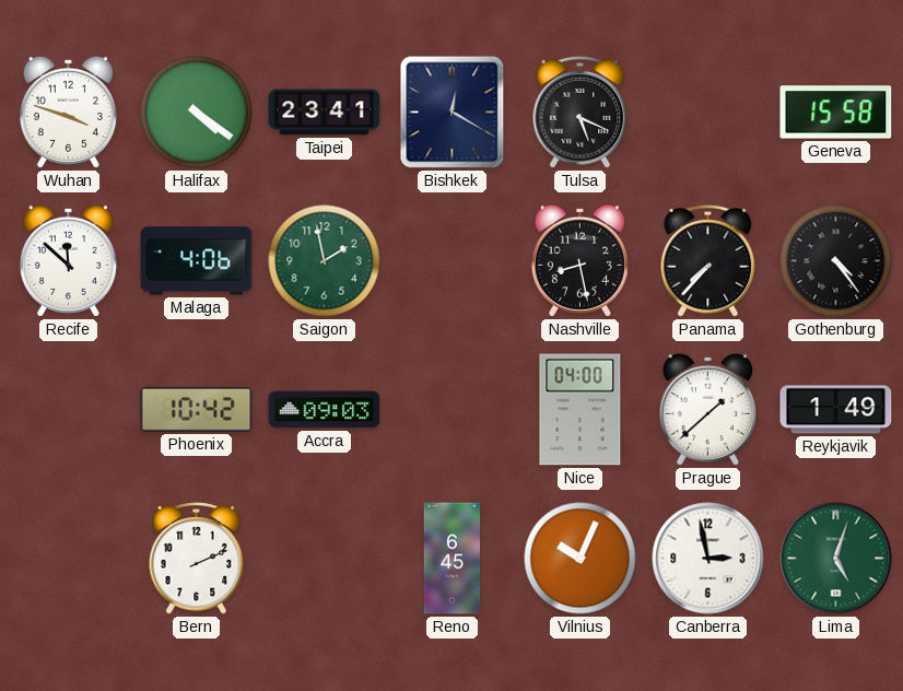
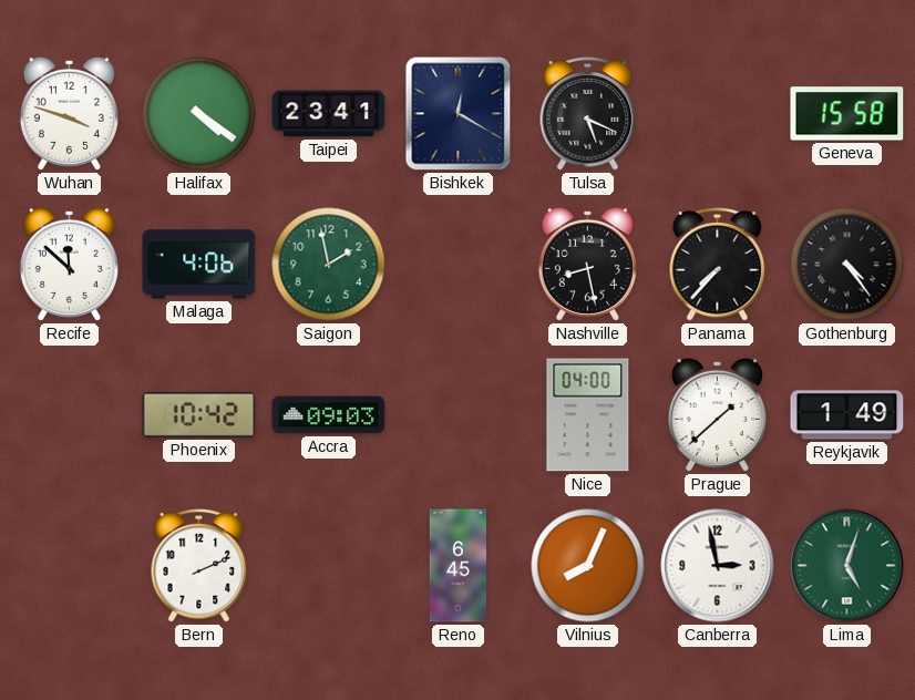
Vilnius: 10:04 -> 8:04
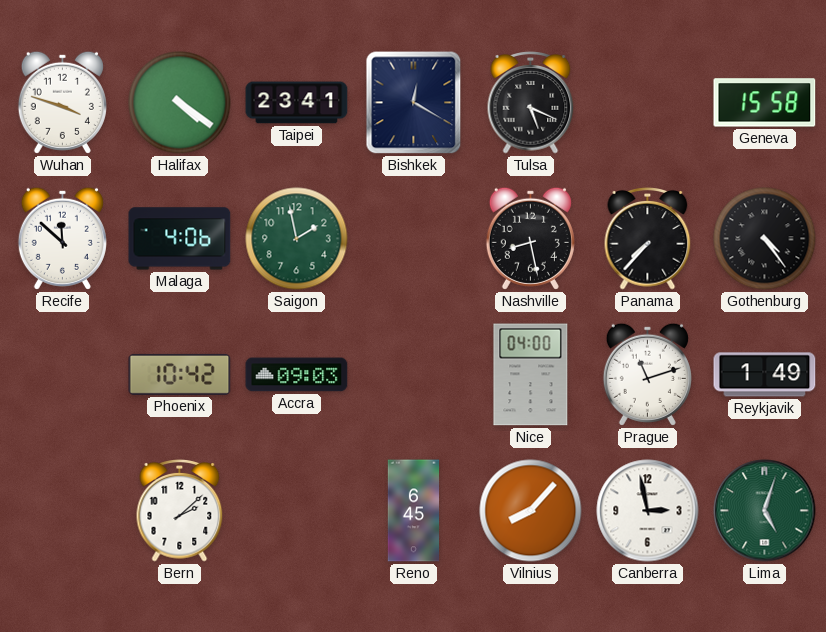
Prague: 1:38 -> 11:12
Bern: 2:11 -> 2:08
Vilnius: 8:04 -> 8:07
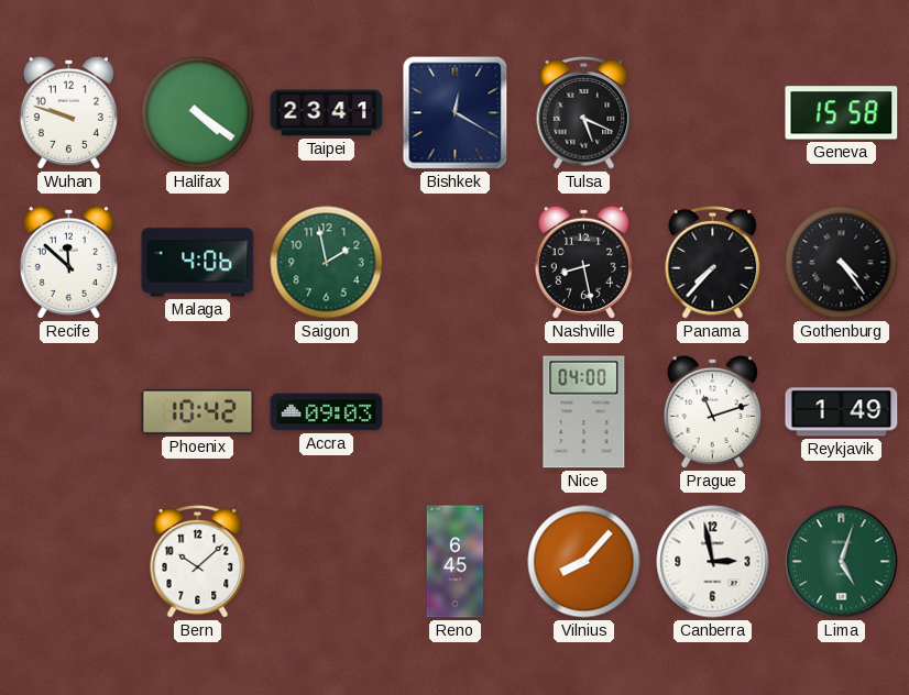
Wuhan: 3:48 -> 9:48
Bern: 2:08 -> 10:08
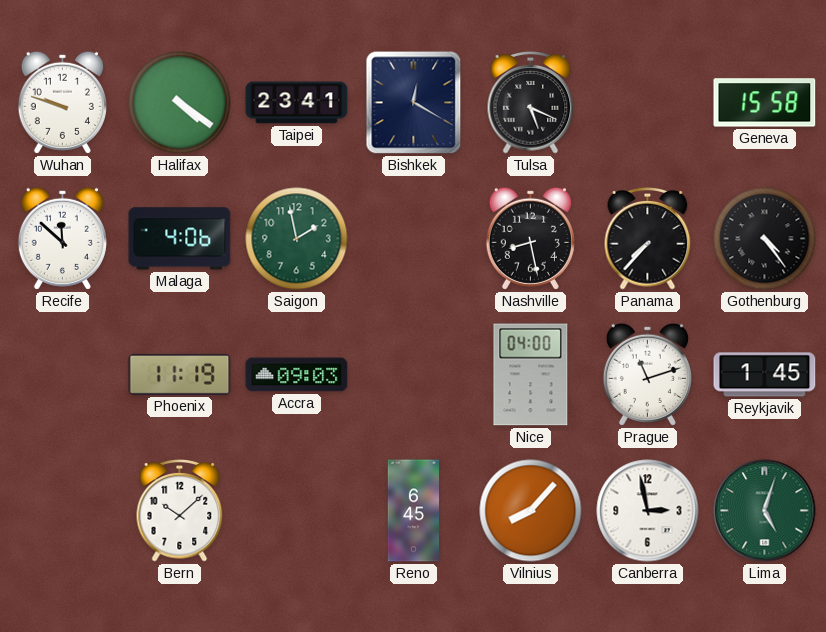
Phoenix: 10:42 -> 11:19
Reykjavik: 1:49 -> 1:45
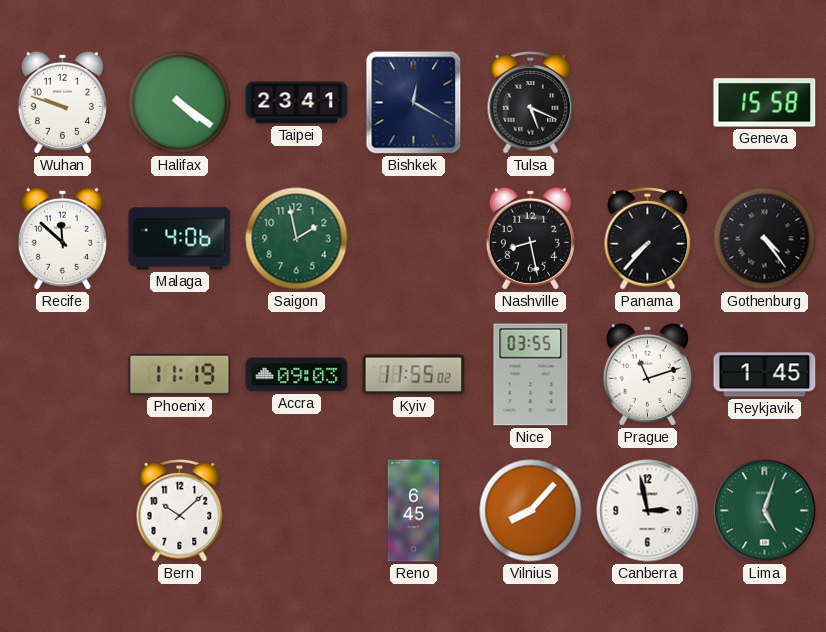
Kyiv: none -> 11:55
Nice: 04:00 -> 03:55
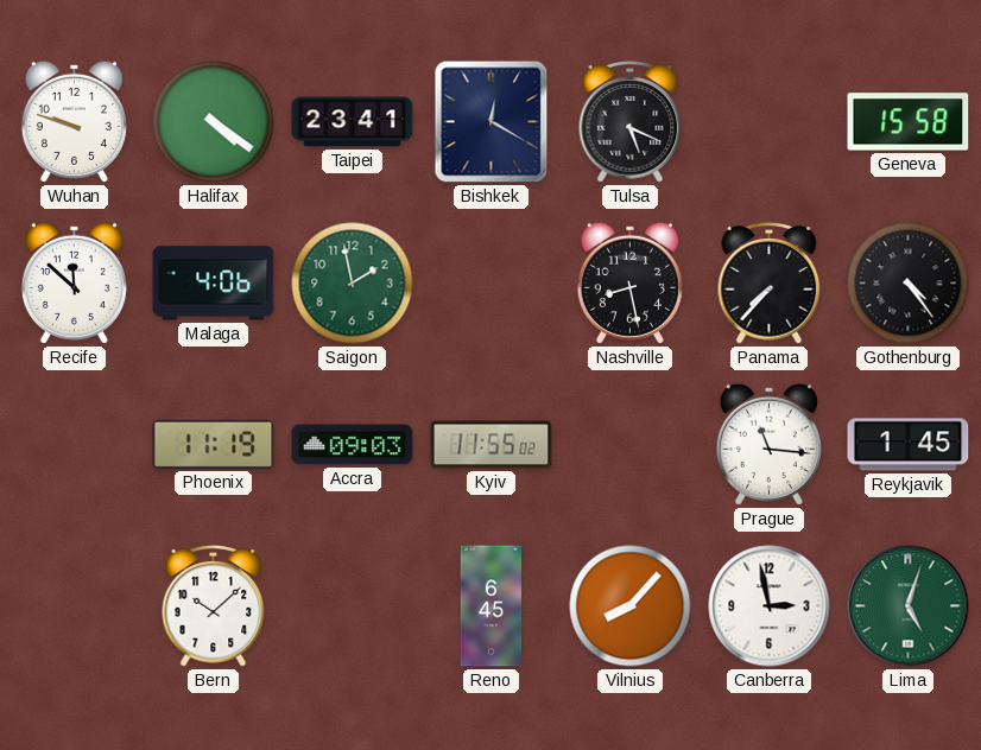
Nice: 03:55 -> none
Prague: 11:12 -> 11:16
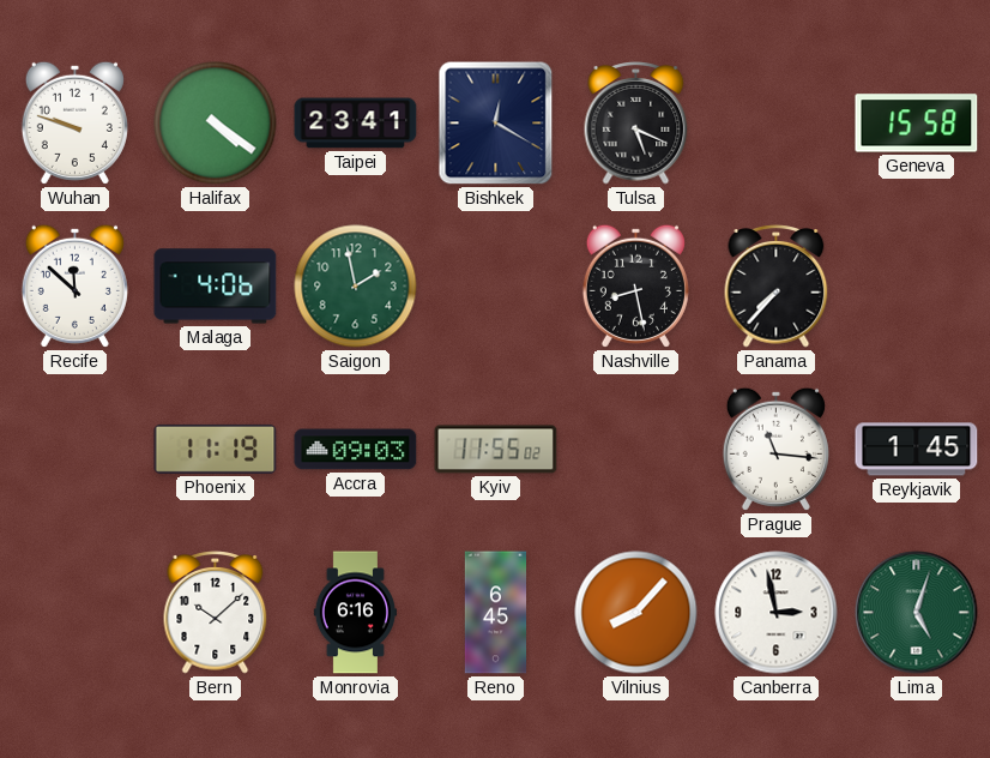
Gothenburg: 4:24 -> none
Monrovia: none -> 6:16
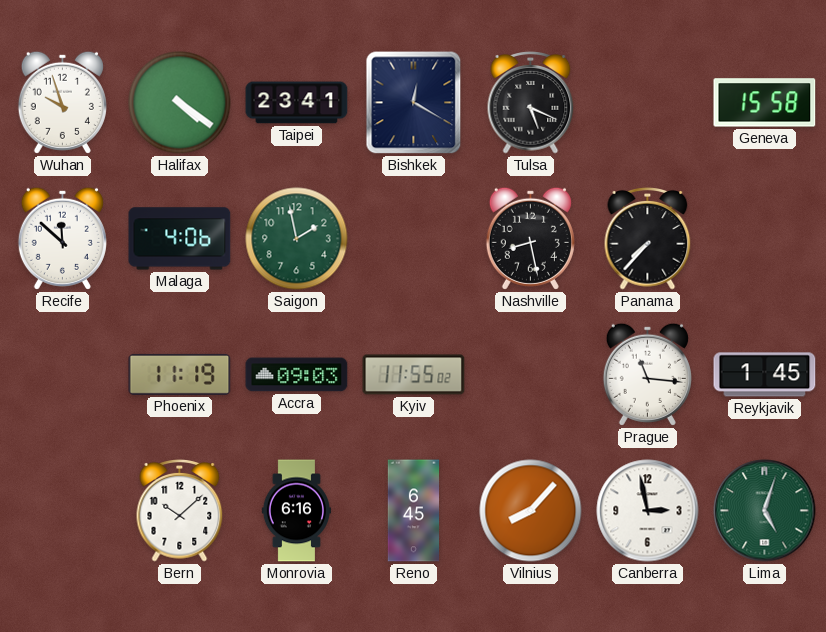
Wuhan: 9:48 -> 9:57
